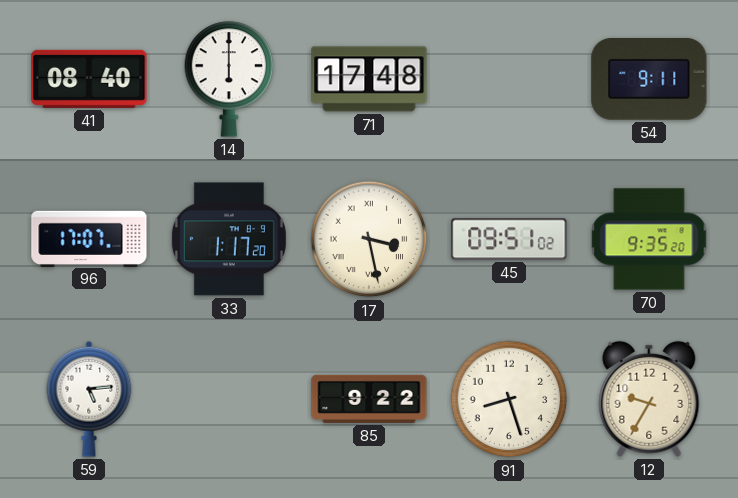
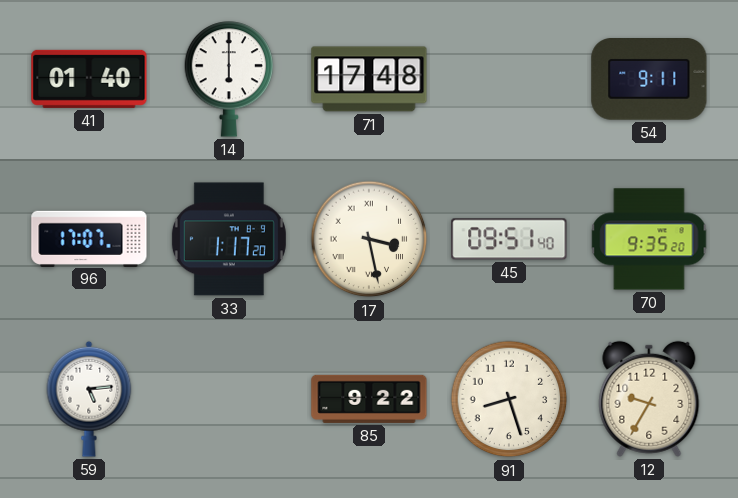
41: 08:40 -> 01:40
45: 09:51:02 -> 09:51:40
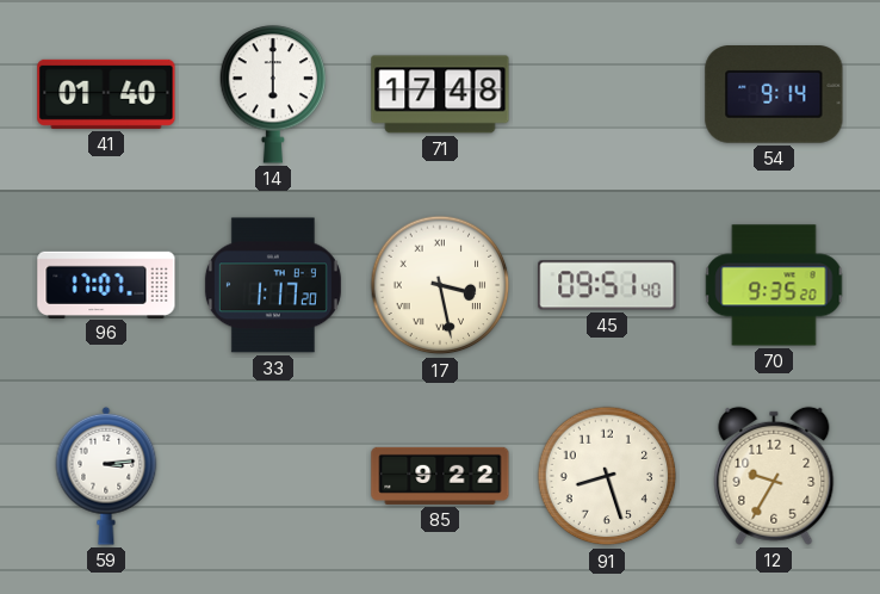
54: 9:11 -> 9:14
59: 5:14 -> 3:14
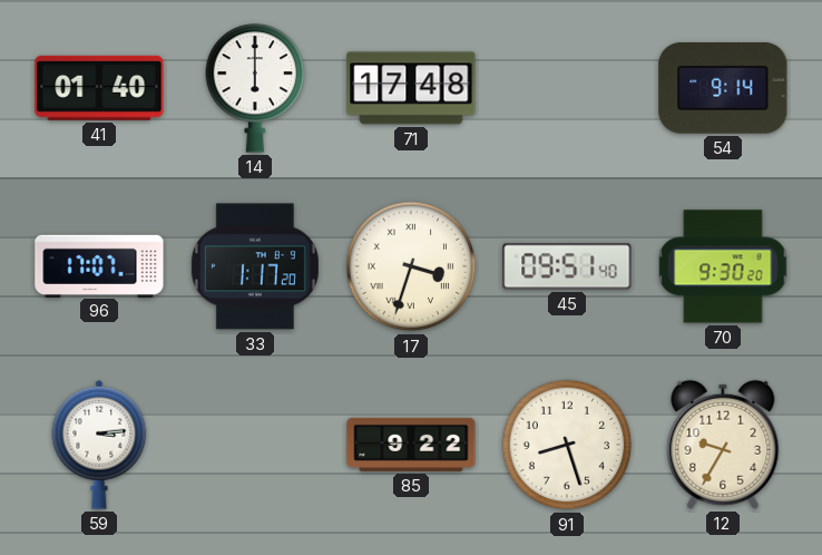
17: 3:28 -> 3:33
70: 9:35 -> 9:30
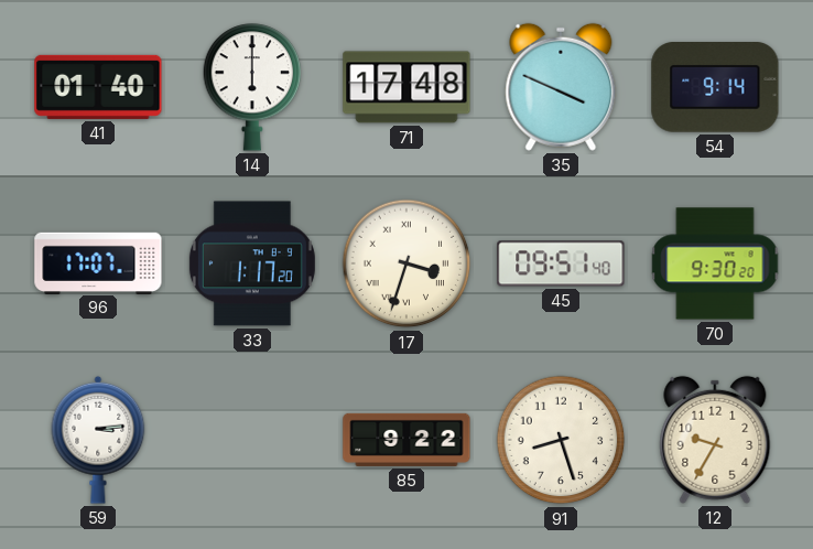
35: none -> 3:49
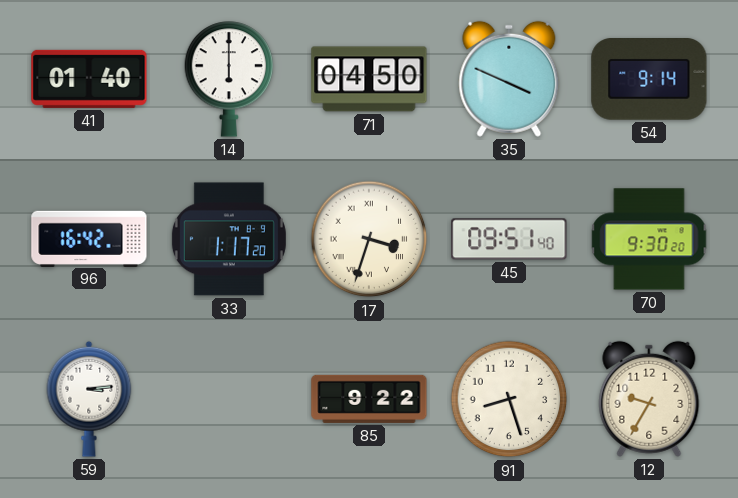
71: 17:48 -> 04:50
96: 17:07 -> 16:42
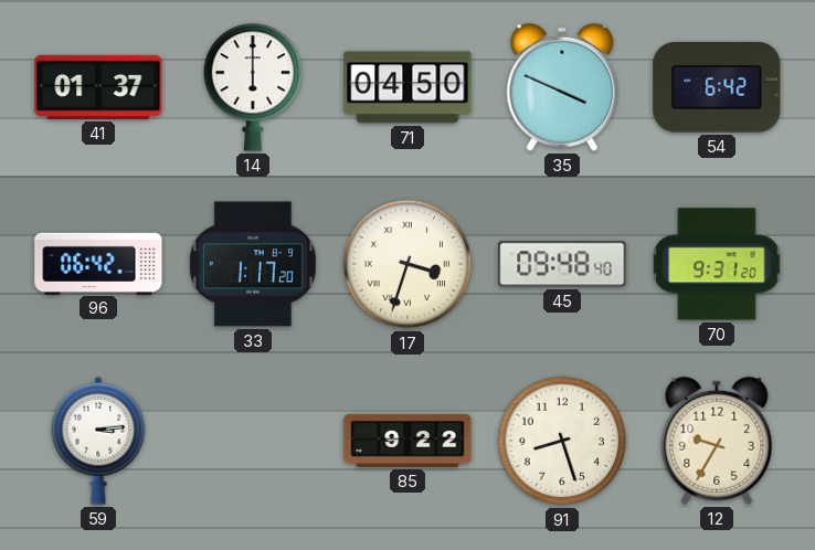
41: 01:40 -> 01:37
54: 9:14 -> 6:42
96: 16:42 -> 06:42
45: 09:51 -> 09:48
70: 9:30 -> 9:31
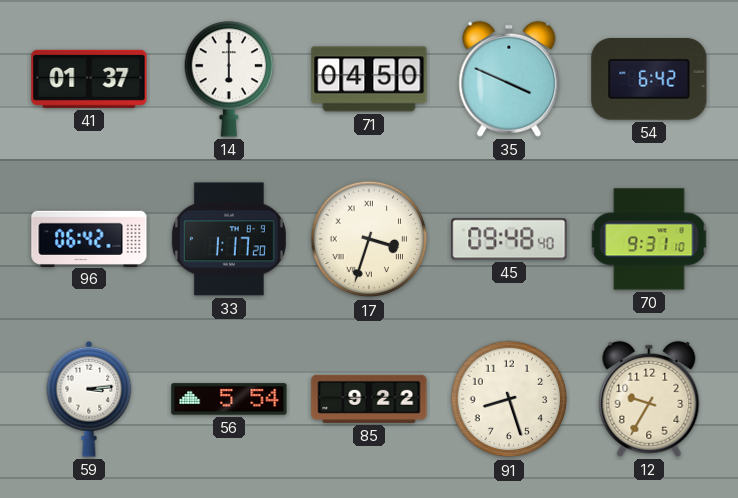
70: 9:31:20 -> 9:31:10
56: none -> 5:54
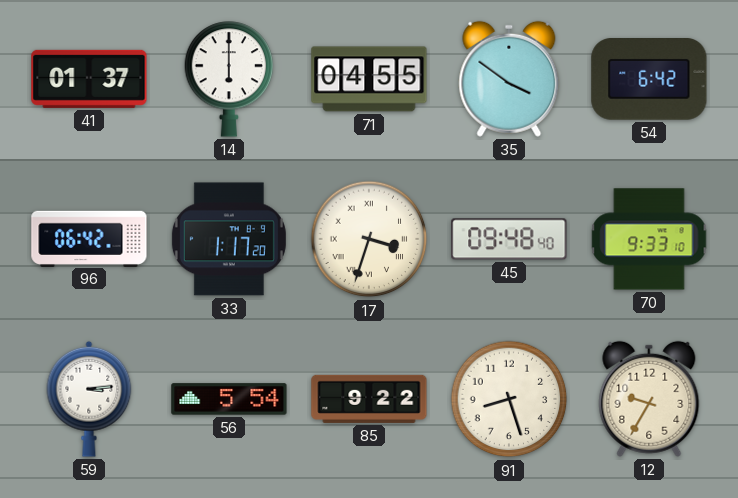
71: 04:50 -> 04:55
35: 3:49 -> 3:51
70: 9:31 -> 9:33
